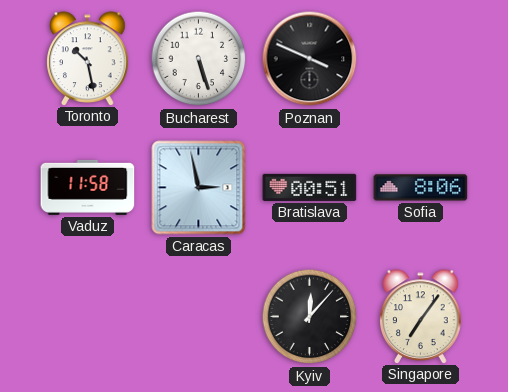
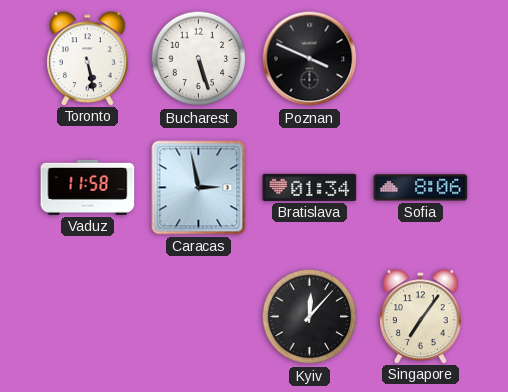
Toronto: 10:28 -> 5:28
Bratislava: 00:51 -> 01:34
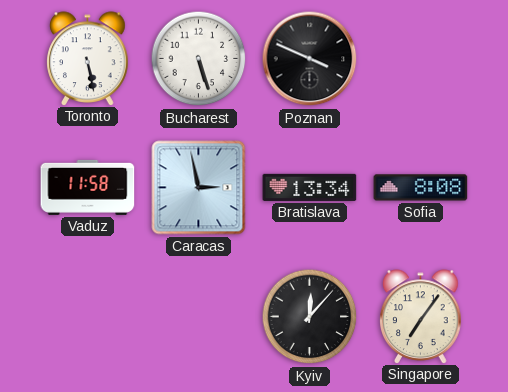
Bratislava: 01:34 -> 13:34
Sofia: 8:06 -> 8:08
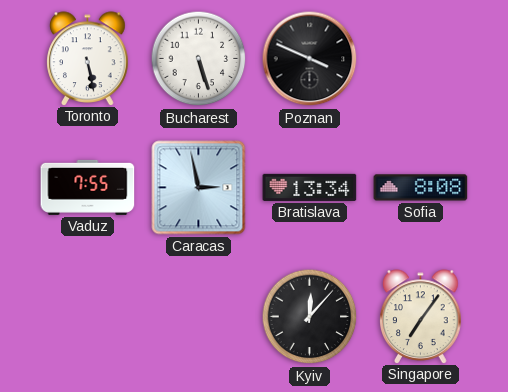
Vaduz: 11:58 -> 7:55
